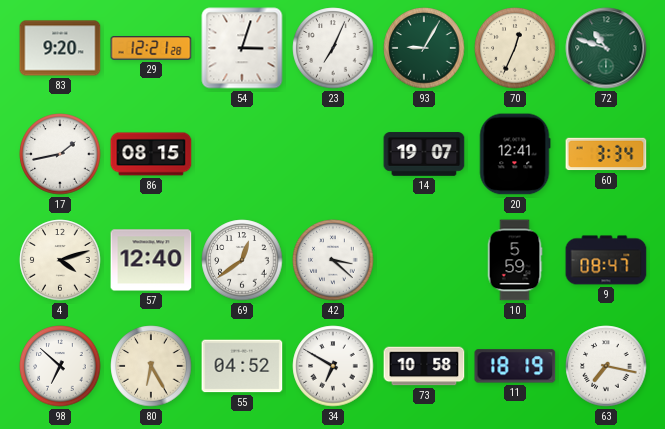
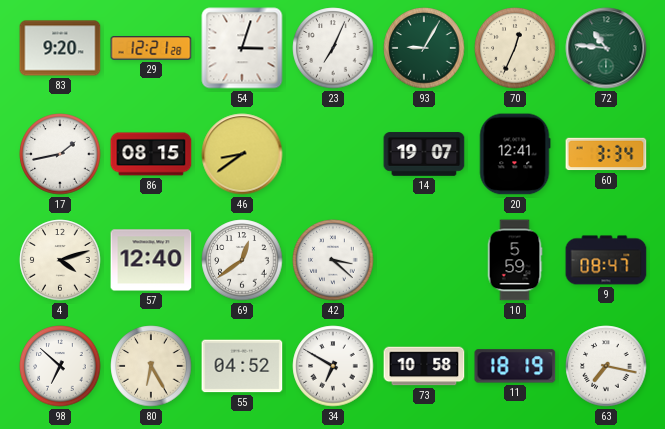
72: 10:48 -> 10:46
46: none -> 8:39
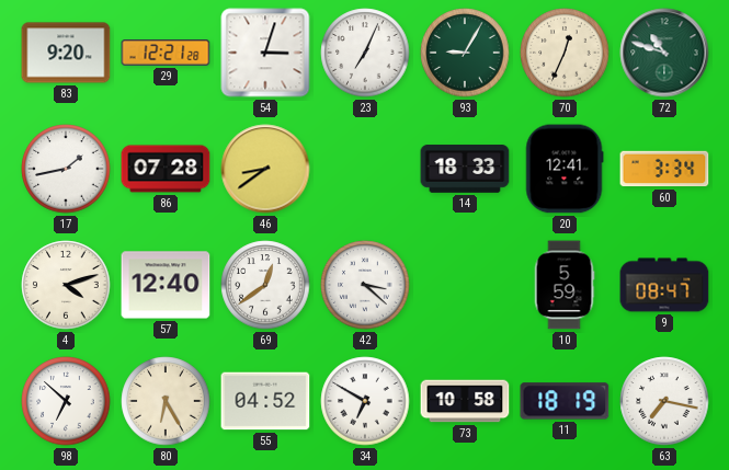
72: 10:46 -> 10:48
86: 08:15 -> 07:28
14: 19:07 -> 18:33
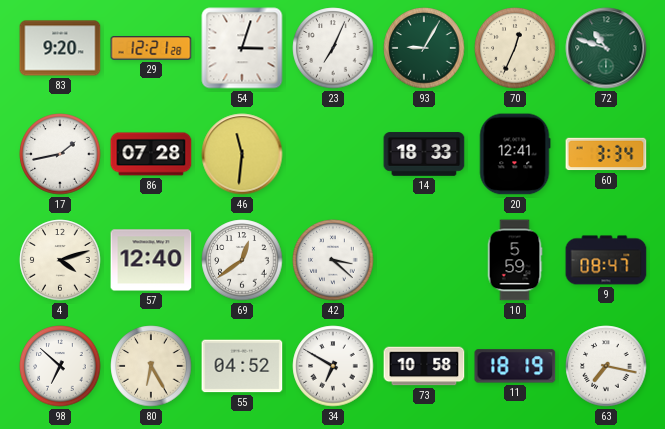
46: 8:39 -> 11:31
